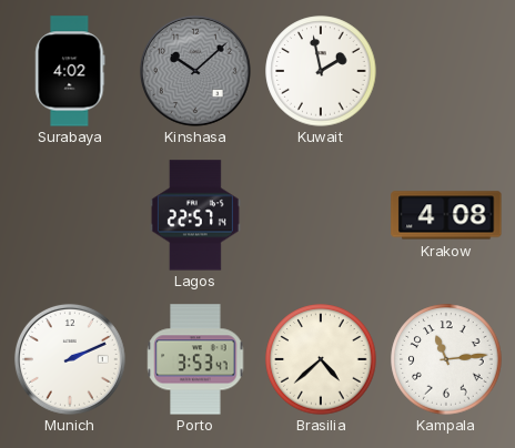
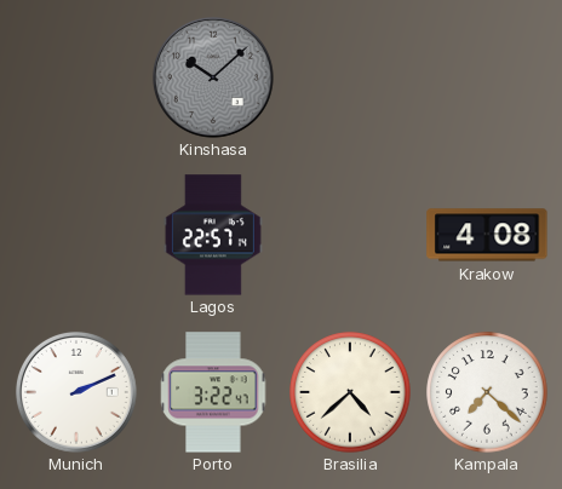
Surabaya: 4:02 -> none
Kuwait: 1:58 -> none
Porto: 3:53 -> 3:22
Kampala: 11:14 -> 7:22
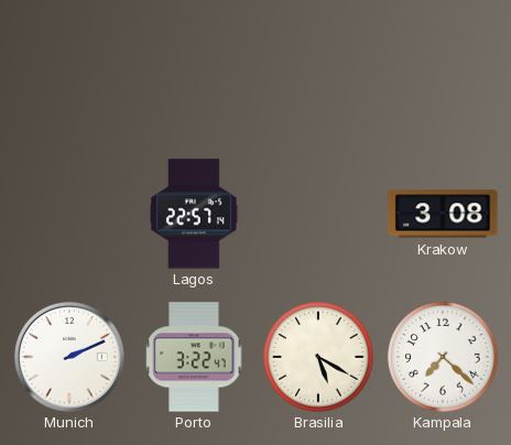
Kinshasa: 10:08 -> none
Krakow: 4:08 -> 3:08
Brasilia: 4:38 -> 5:20
